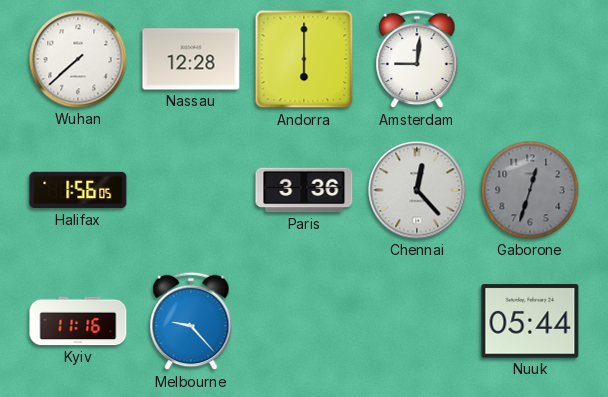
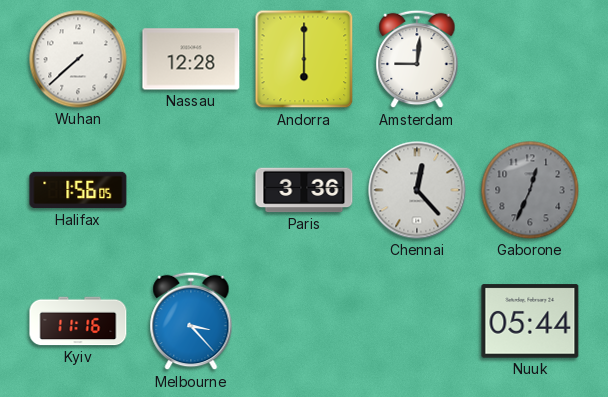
Gaborone: 12:33 -> 12:34
Melbourne: 9:23 -> 3:23
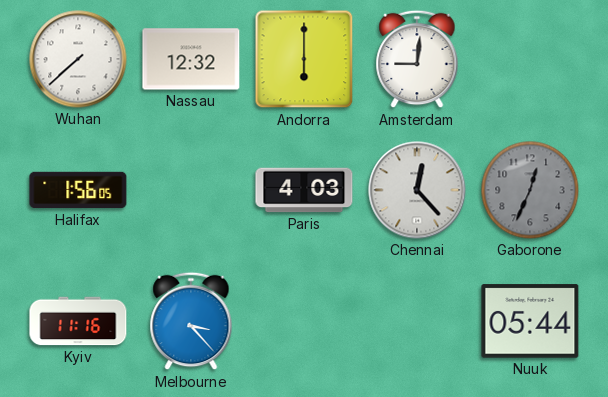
Nassau: 12:28 -> 12:32
Paris: 3:36 -> 4:03
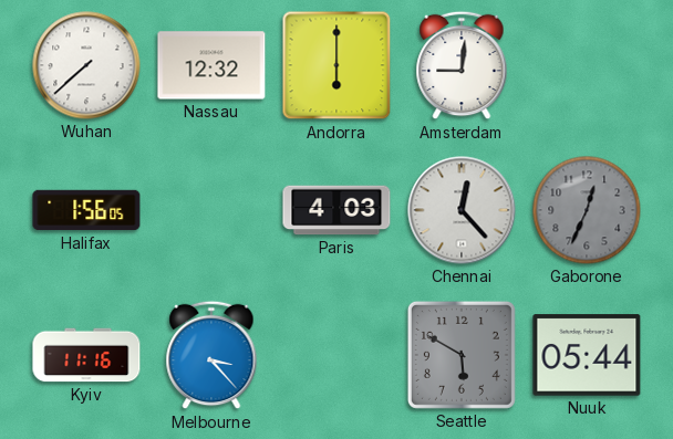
Seattle: none -> 5:50
